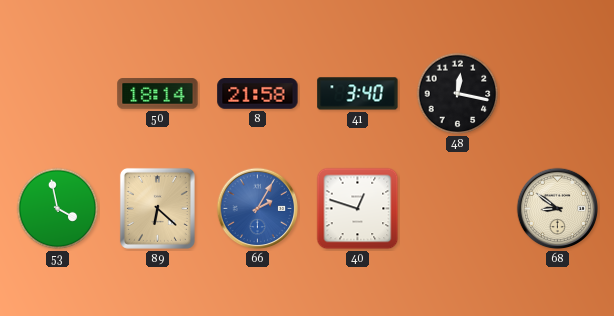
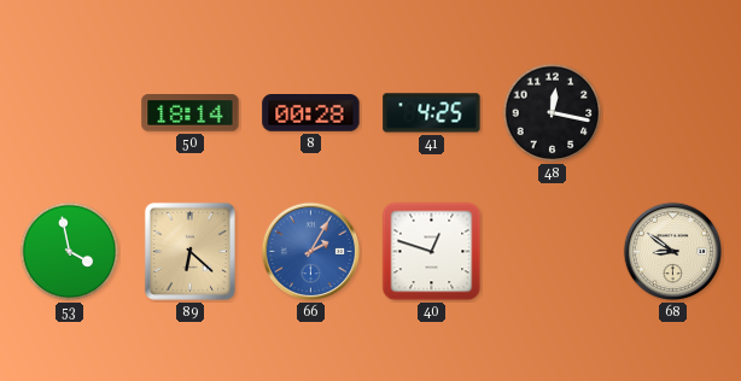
8: 21:58 -> 00:28
41: 3:40 -> 4:25
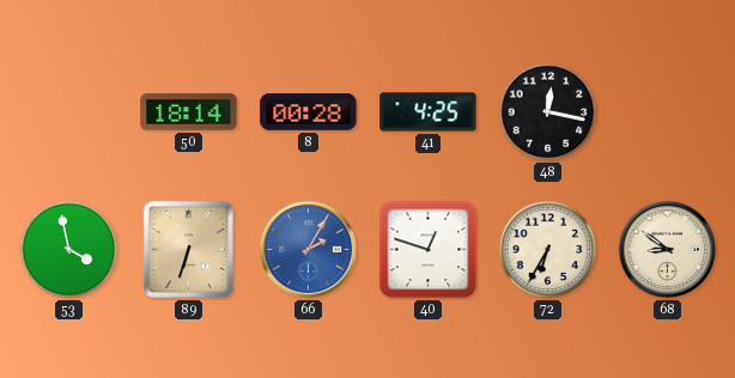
89: 6:22 -> 6:33
72: none -> 6:35
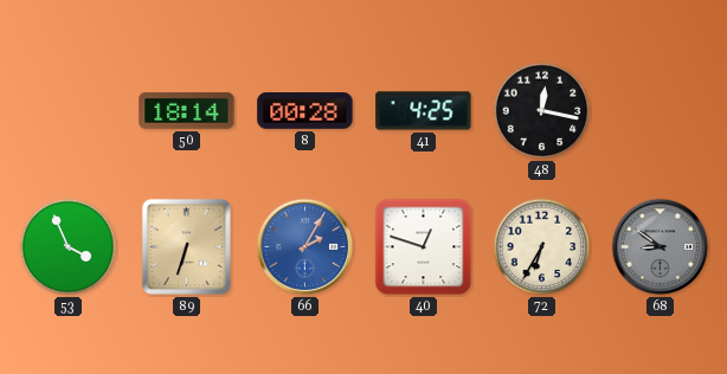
53: 3:58 -> 3:56
68 dial: cream -> grey
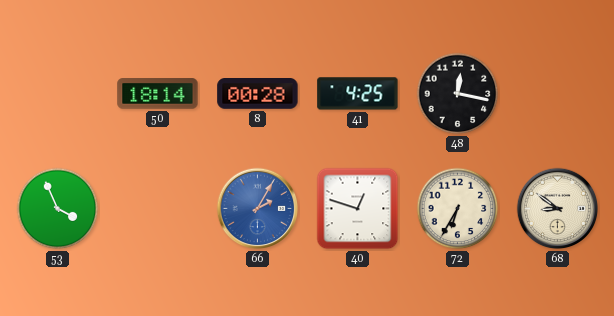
89: 6:33 -> none
68 dial: grey -> cream
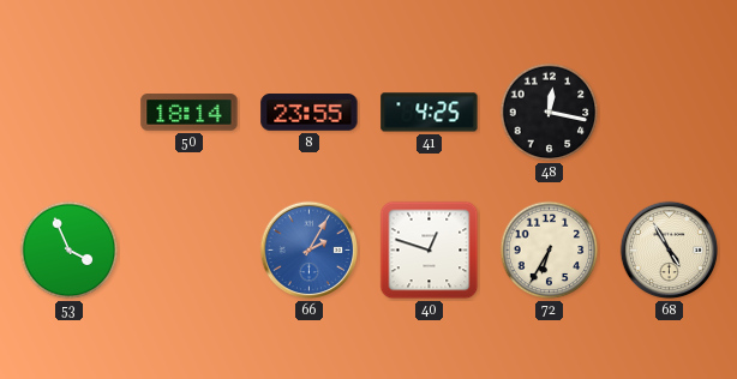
8: 00:28 -> 23:55
68: 8:51 -> 4:55
